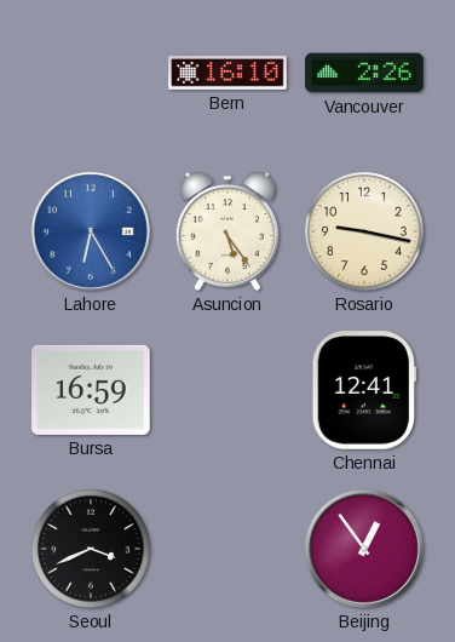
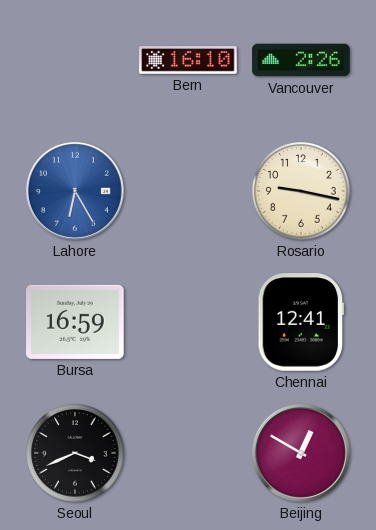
Asuncion: 5:24 -> none
Beijing: 12:54 -> 12:50
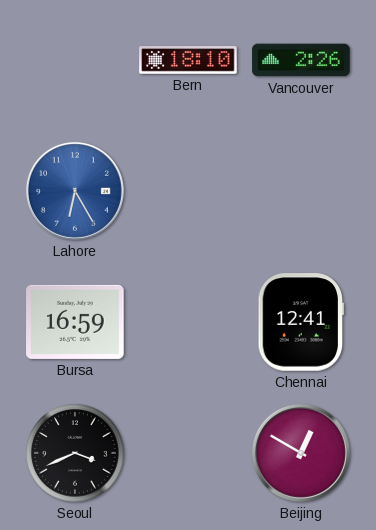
Bern: 16:10 -> 18:10
Rosario: 9:17 -> none
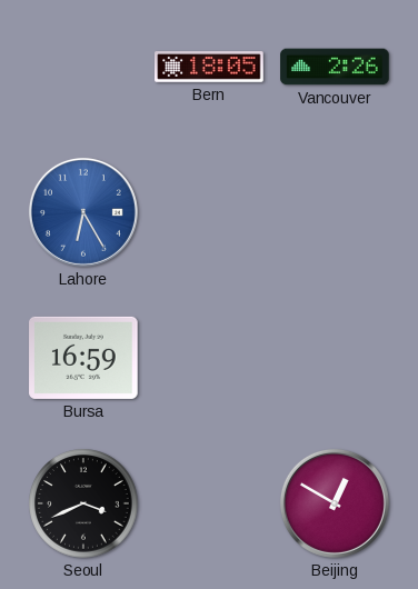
Bern: 18:10 -> 18:05
Chennai: 12:41 -> none
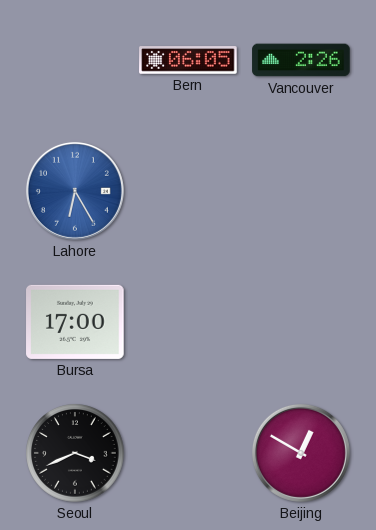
Bern: 18:05 -> 06:05
Bursa: 16:59 -> 17:00
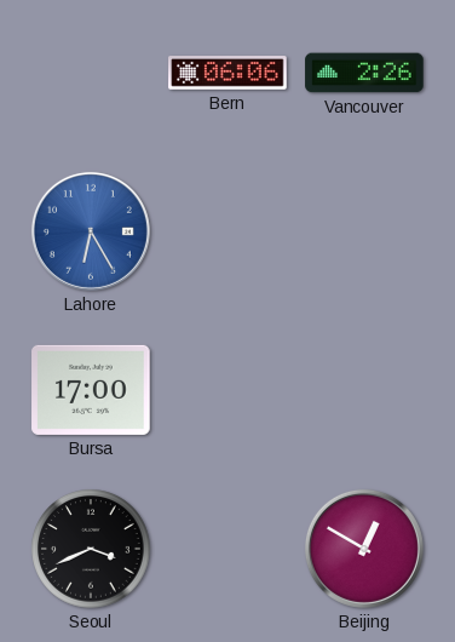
Bern: 06:05 -> 06:06
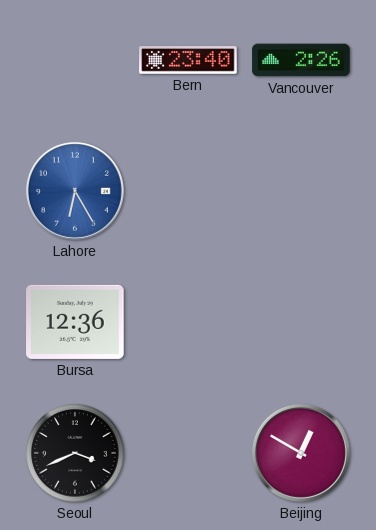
Bern: 06:06 -> 23:40
Bursa: 17:00 -> 12:36
